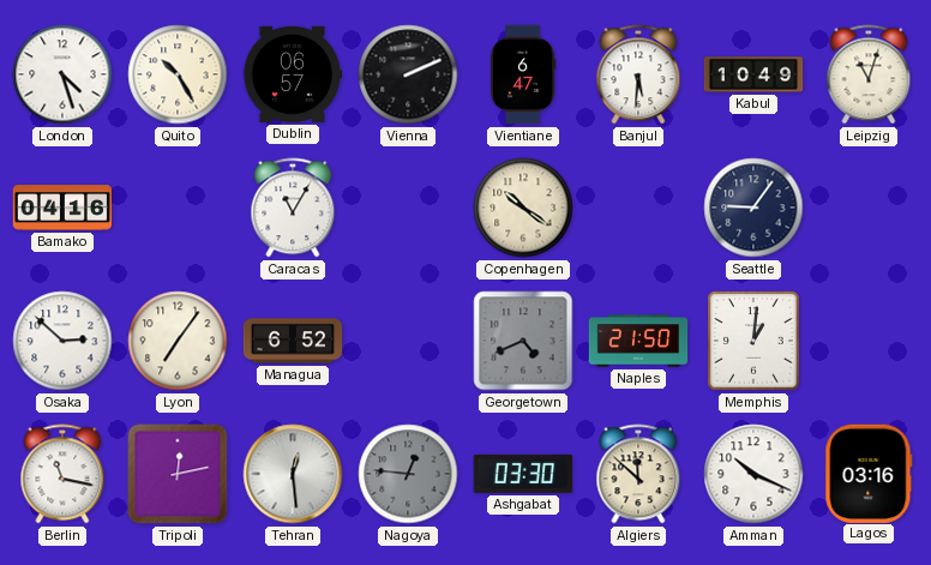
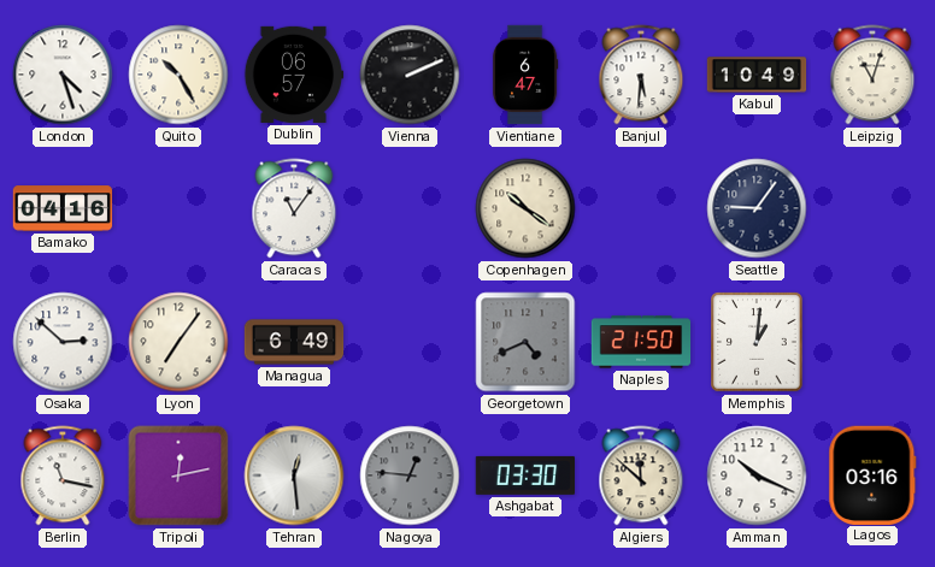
Caracas: 11:05 -> 11:06
Managua: 6:52 -> 6:49
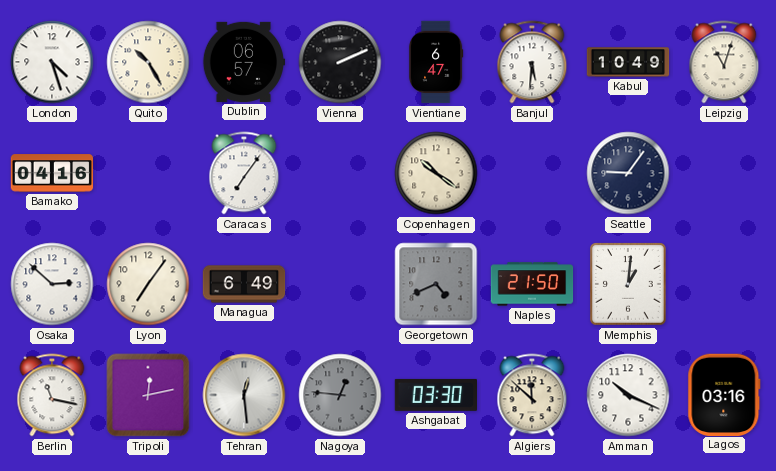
Caracas: 11:06 -> 7:06
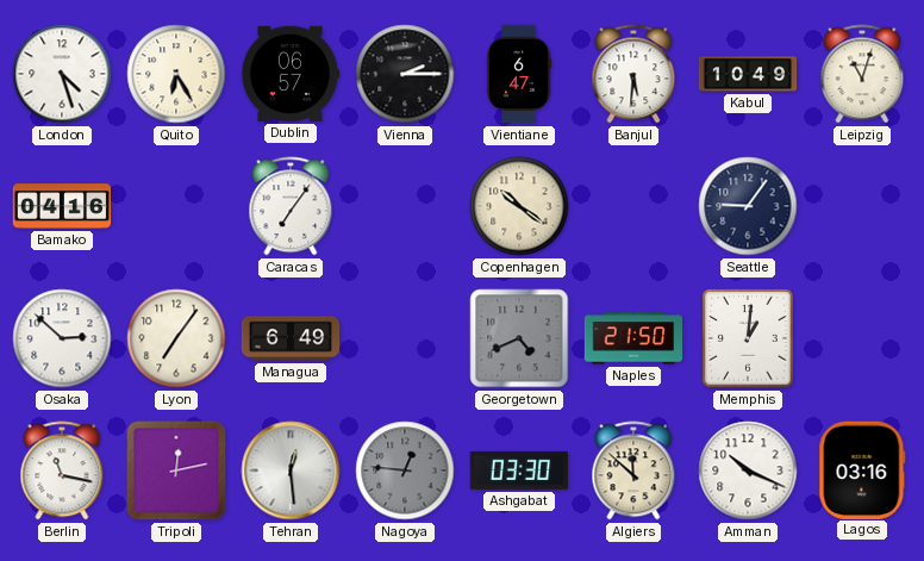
Quito: 10:25 -> 6:25
Vienna: 2:11 -> 2:15
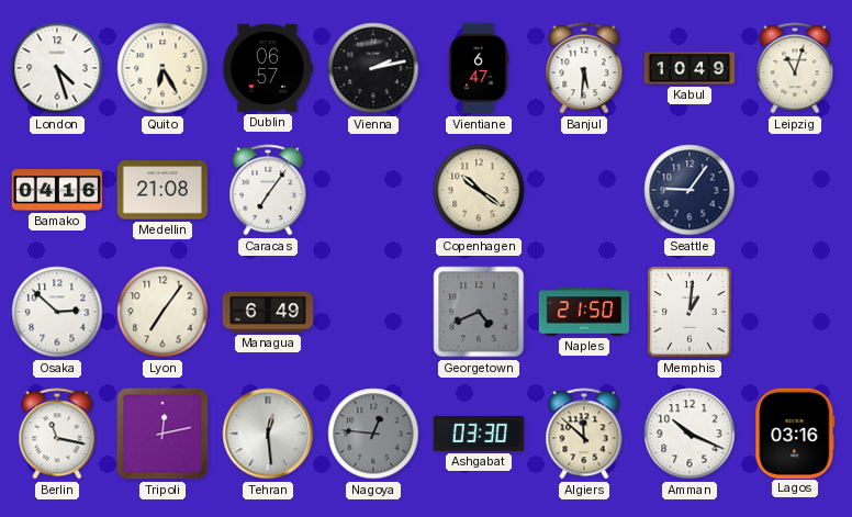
Vienna: 2:15 -> 2:13
Medellin: none -> 21:08
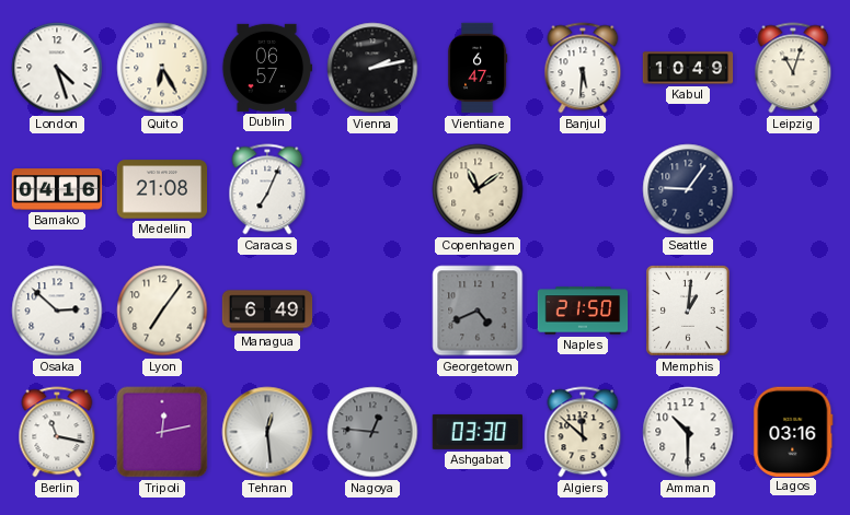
Caracas: 7:06 -> 7:04
Copenhagen: 10:21 -> 11:09
Amman: 10:19 -> 10:30
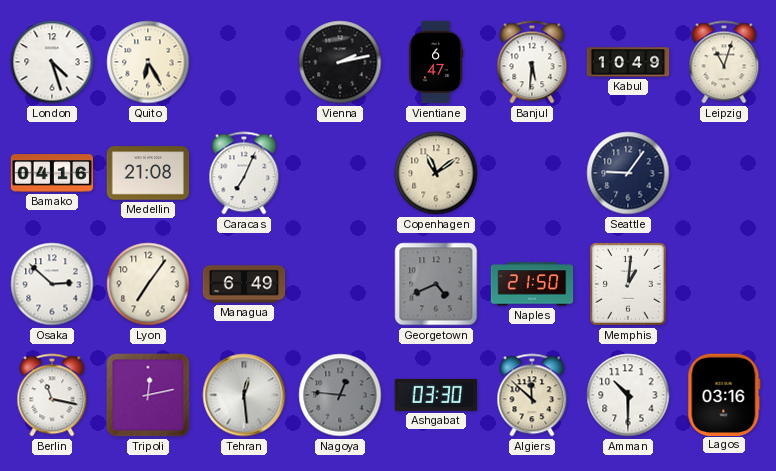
Dublin: 06:57 -> none
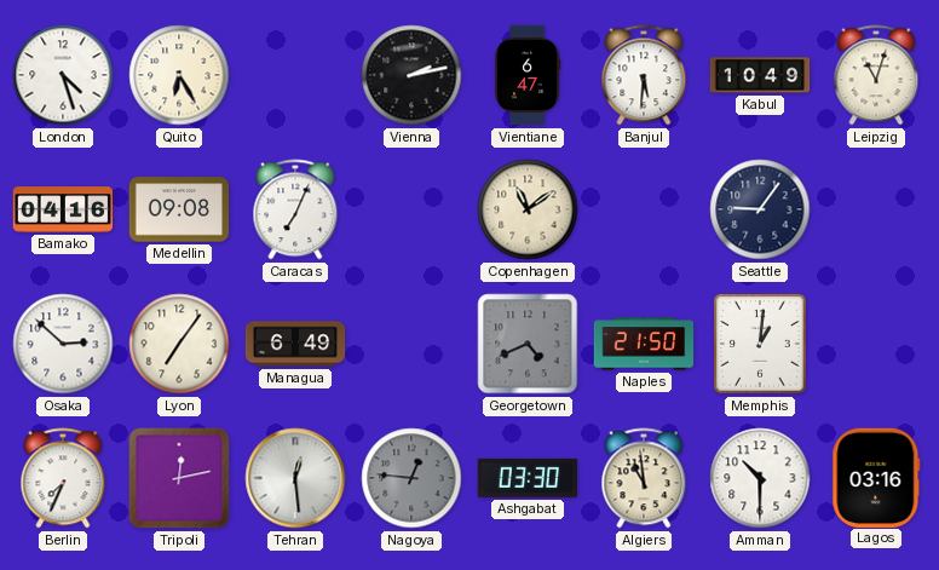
Medellin: 21:08 -> 09:08
Berlin: 11:17 -> 7:34
Algiers: 11:52 -> 10:59
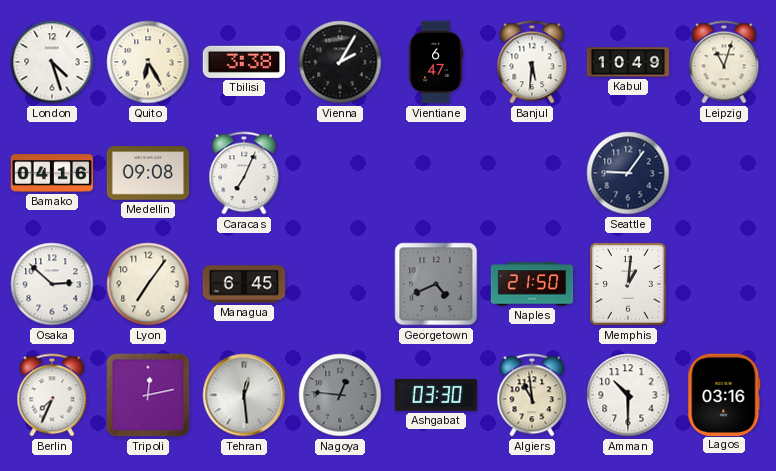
Tbilisi: none -> 3:38
Vienna: 2:13 -> 2:05
Copenhagen: 11:09 -> none
Managua: 6:49 -> 6:45
